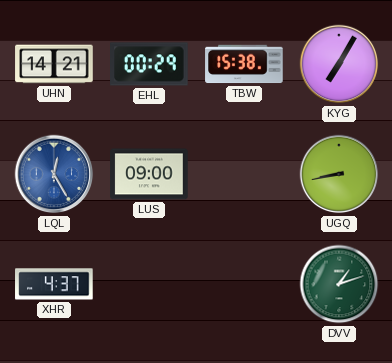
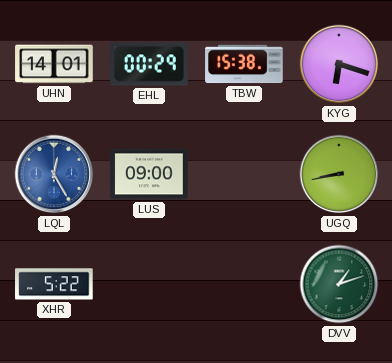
UHN: 14:21 -> 14:01
KYG: 7:05 -> 6:18
XHR: 4:37 -> 5:22
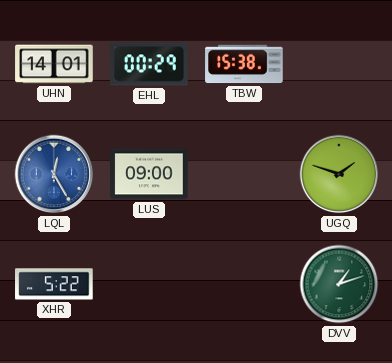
KYG: 6:18 -> none
UGQ: 8:43 -> 1:48
